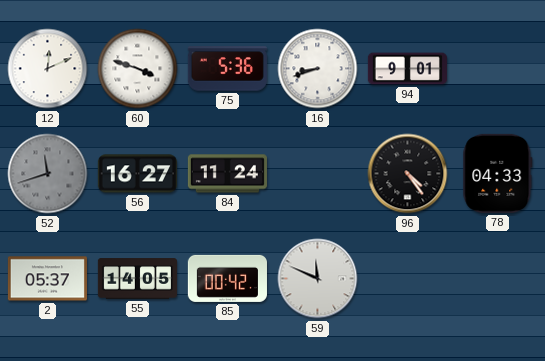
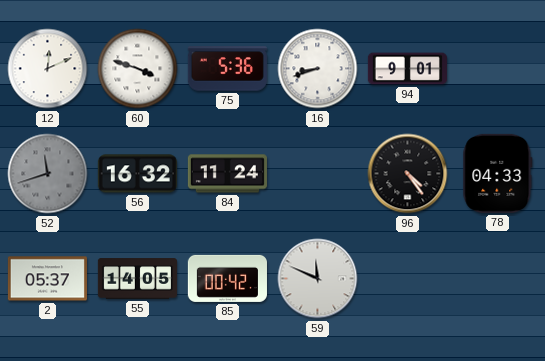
56: 16:27 -> 16:32
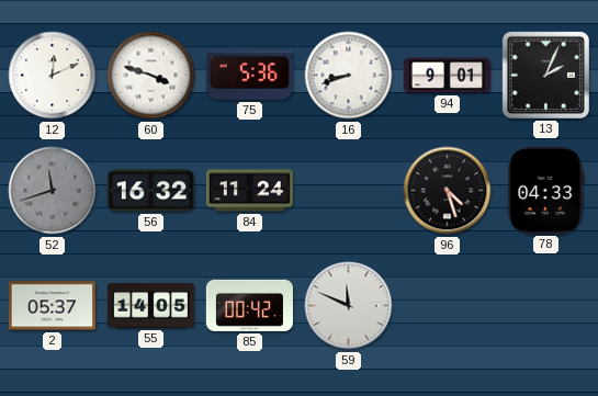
13: none -> 2:04
96: 4:24 -> 4:27
